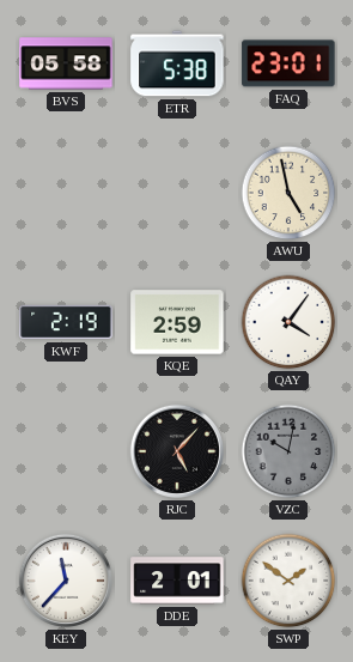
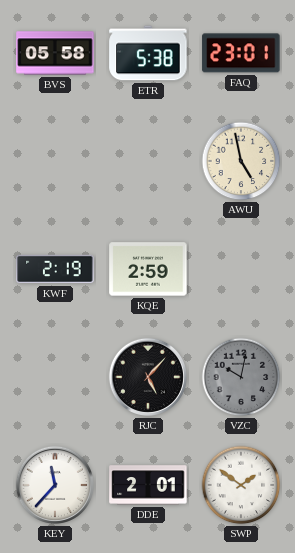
QAY: 4:06 -> none
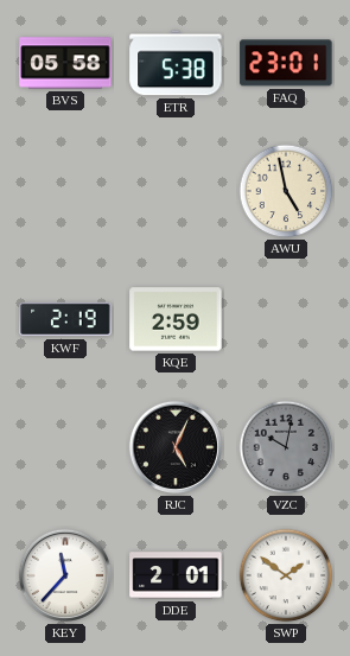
RJC: 5:07 -> 5:04
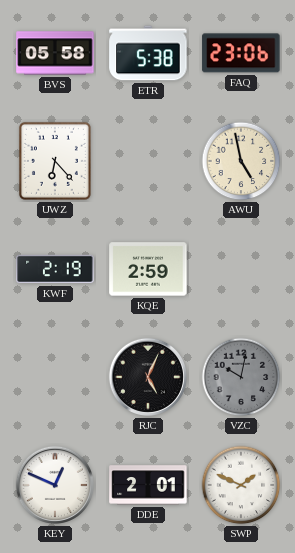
FAQ: 23:01 -> 23:06
UWZ: none -> 6:23
KEY: 11:37 -> 12:49
SWP: 1:51 -> 1:49
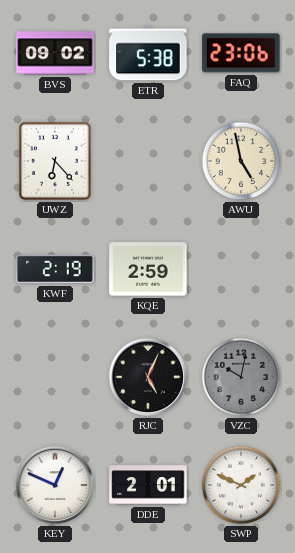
BVS: 05:58 -> 09:02
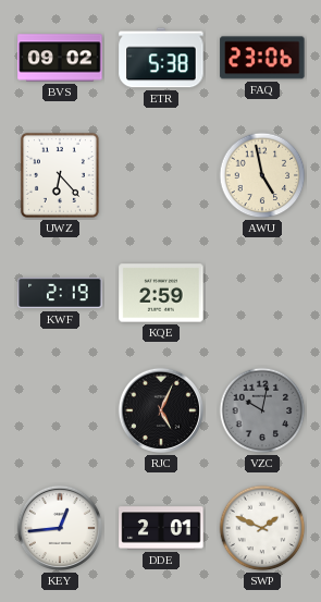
KEY: 12:49 -> 12:44
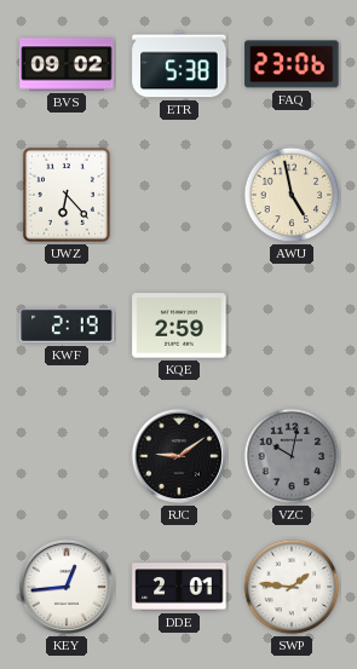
RJC: 5:04 -> 9:09
SWP: 1:49 -> 1:46
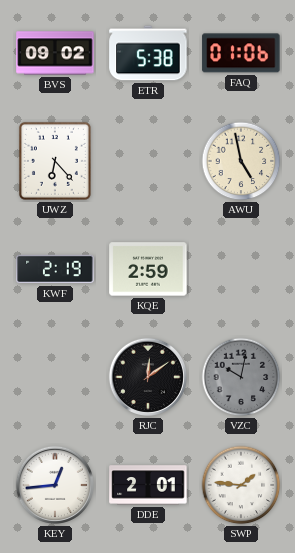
FAQ: 23:06 -> 01:06
RJC: 9:09 -> 12:09
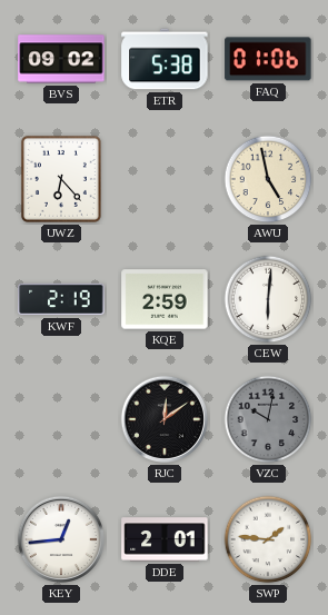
CEW: none -> 6:01
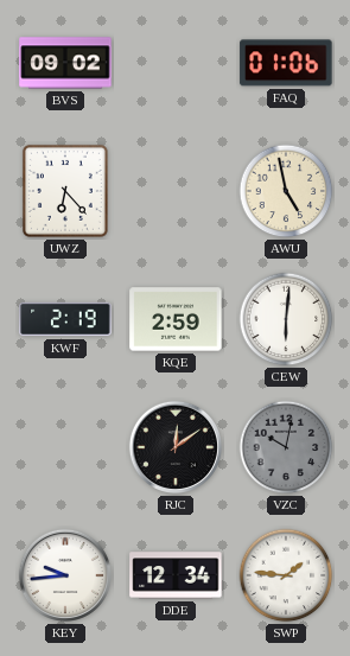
ETR: 5:38 -> none
KEY: 12:44 -> 9:44
DDE: 2:01 -> 12:34
